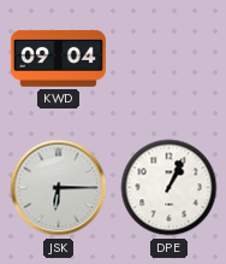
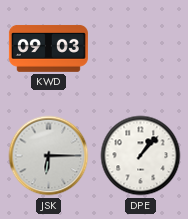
KWD: 09:04 -> 09:03
DPE: 1:04 -> 1:07
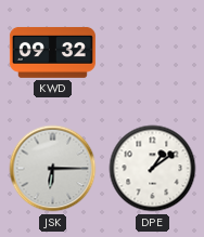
KWD: 09:03 -> 09:32
DPE: 1:07 -> 1:09
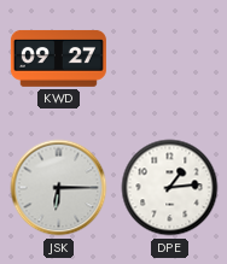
KWD: 09:32 -> 09:27
DPE: 1:09 -> 1:14
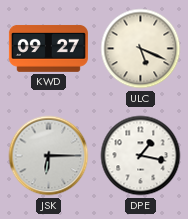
ULC: none -> 5:19
DPE: 1:14 -> 1:17
